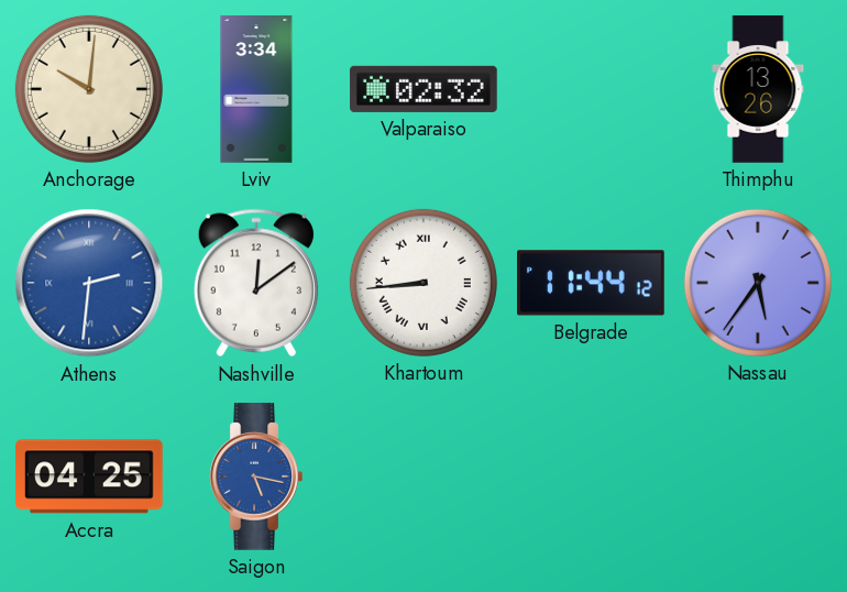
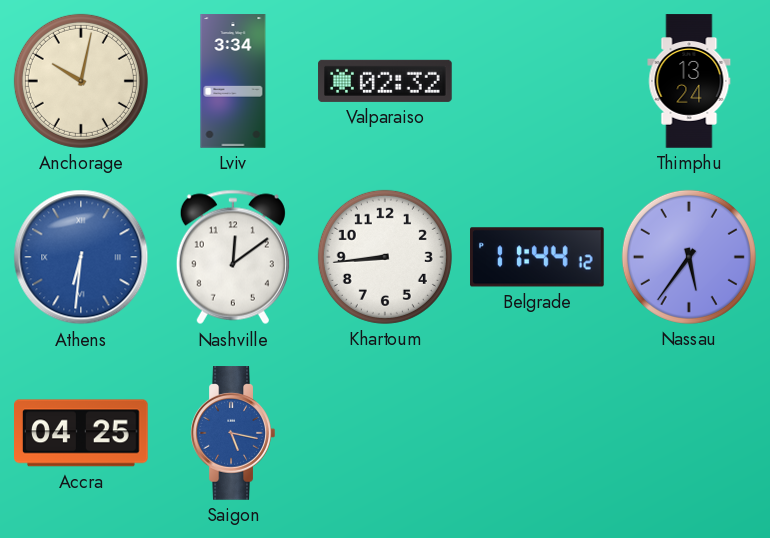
Anchorage: 10:01 -> 10:02
Thimphu: 13:26 -> 13:24
Athens: 2:31 -> 6:31
Khartoum numerals: Roman -> Arabic
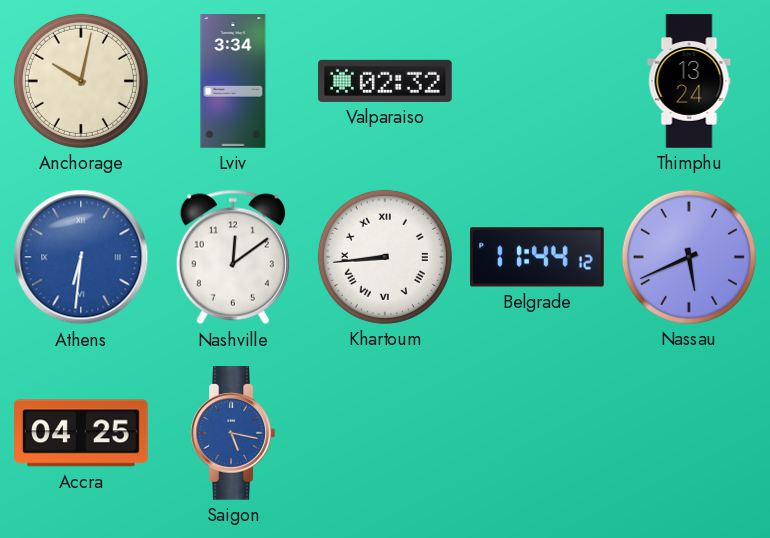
Khartoum numerals: Arabic -> Roman
Nassau: 5:36 -> 5:41
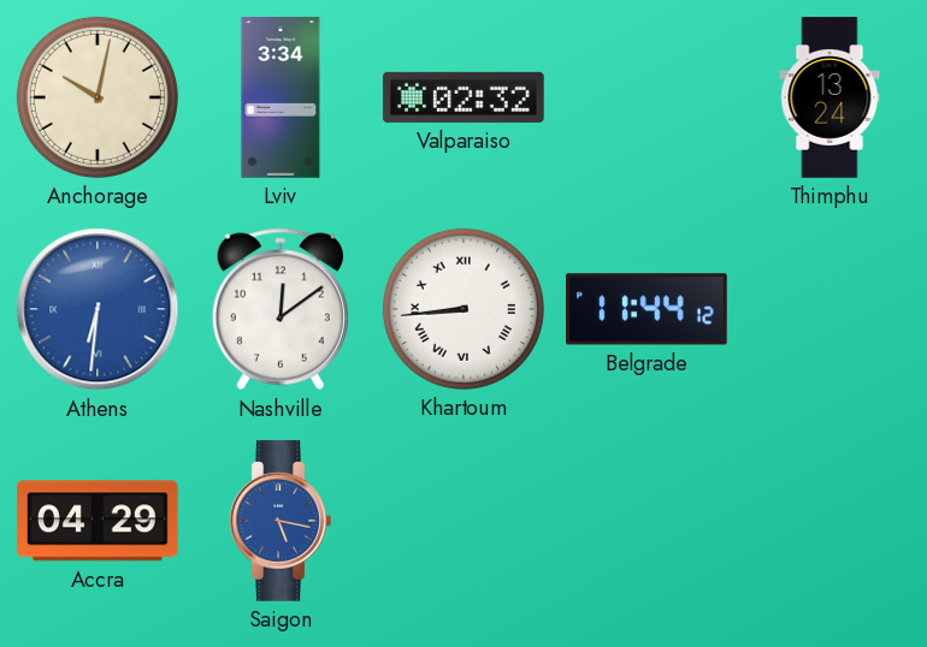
Nassau: 5:41 -> none
Accra: 04:25 -> 04:29
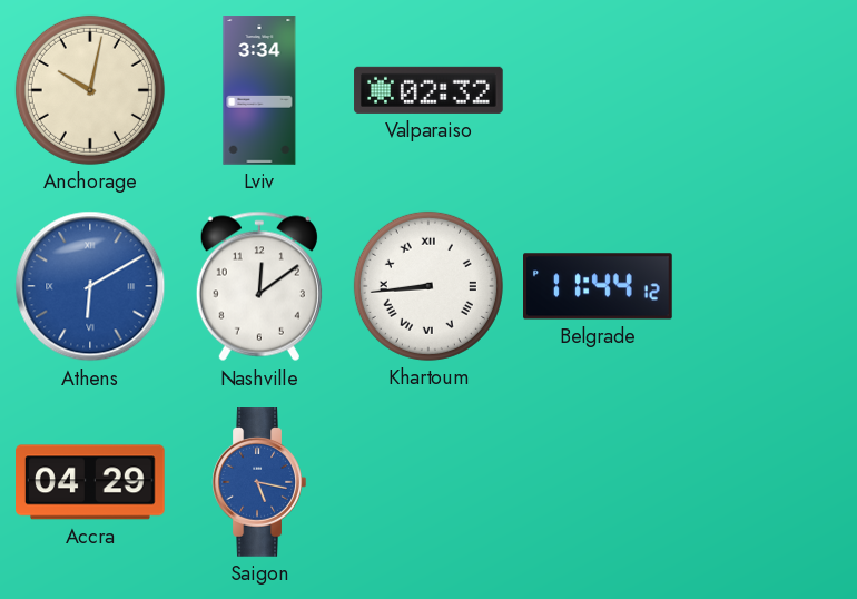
Thimphu: 13:24 -> none
Athens: 6:31 -> 6:10
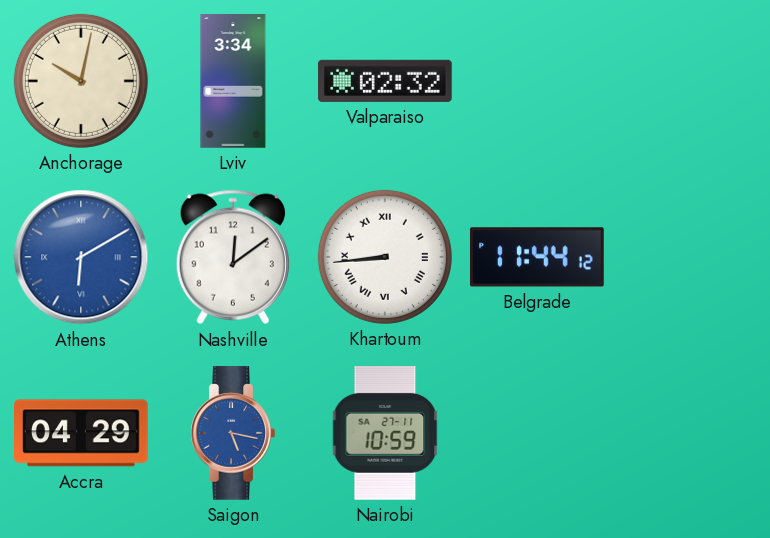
Nairobi: none -> 10:59
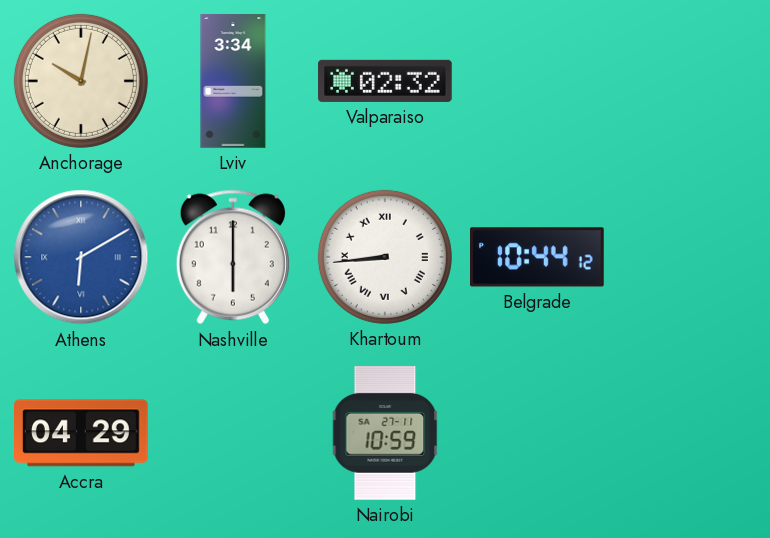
Nashville: 12:09 -> 6:00
Belgrade: 11:44 -> 10:44
Saigon: 5:17 -> none
